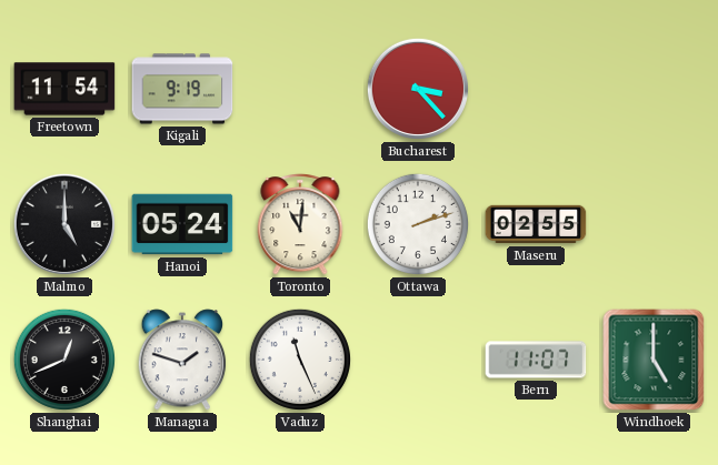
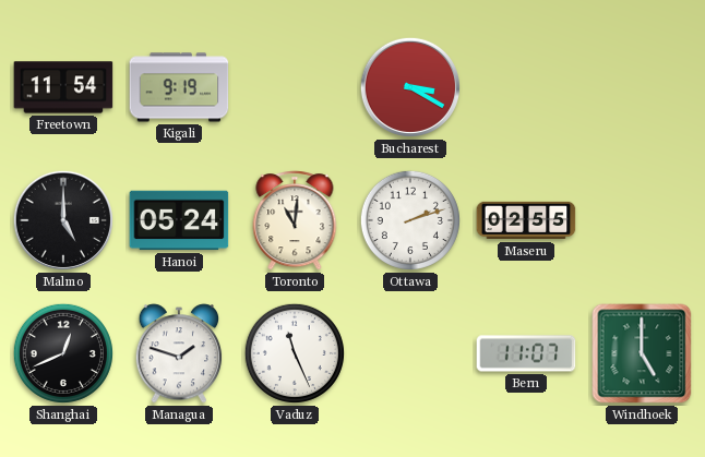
Bucharest: 3:23 -> 3:20
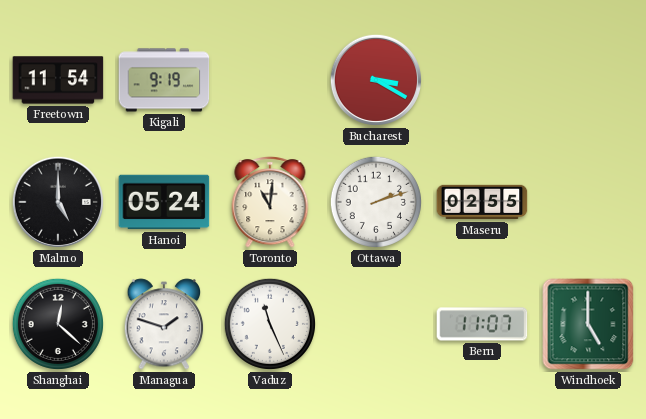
Shanghai: 12:41 -> 12:22
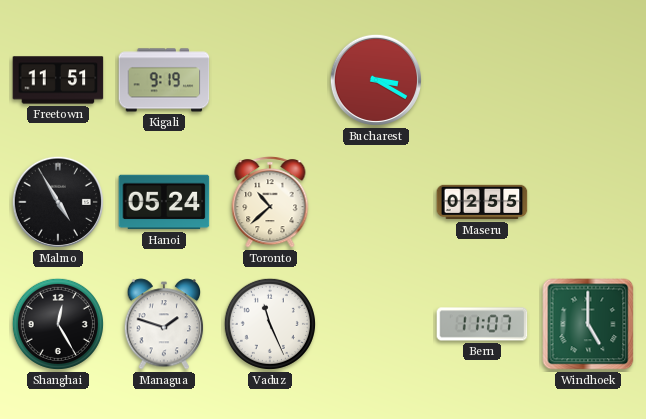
Freetown: 11:54 -> 11:51
Malmo: 5:00 -> 4:55
Toronto: 11:01 -> 10:38
Ottawa: 2:12 -> none
Shanghai: 12:22 -> 12:25
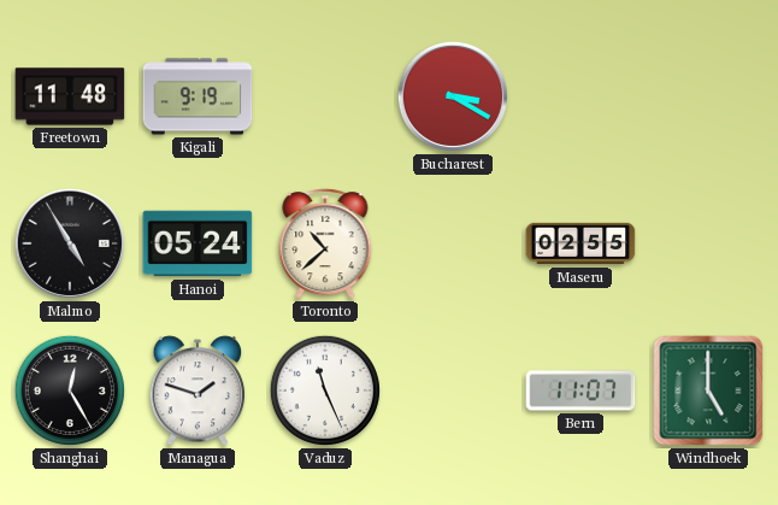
Freetown: 11:51 -> 11:48
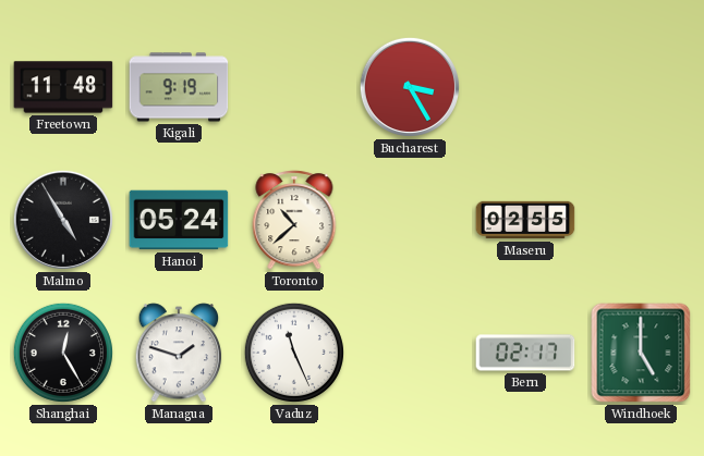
Bucharest: 3:20 -> 3:25
Bern: 11:07 -> 02:17
